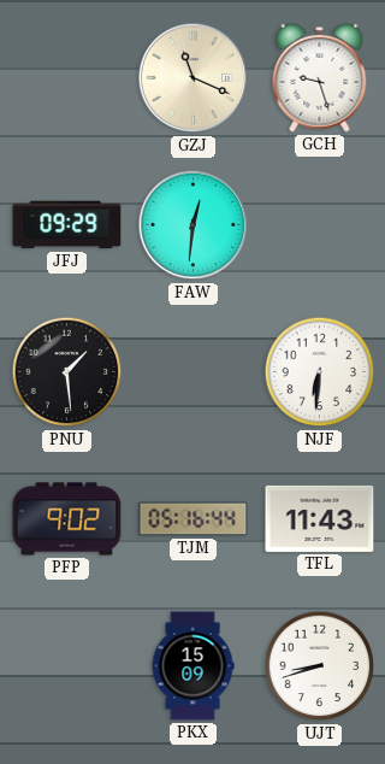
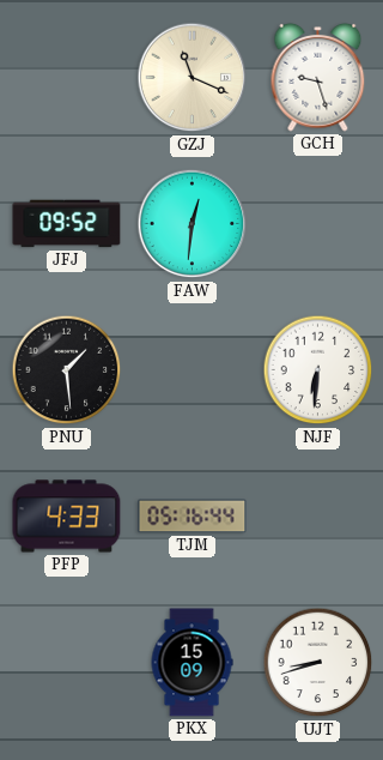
JFJ: 09:29 -> 09:52
PFP: 9:02 -> 4:33
TFL: 11:43 -> none
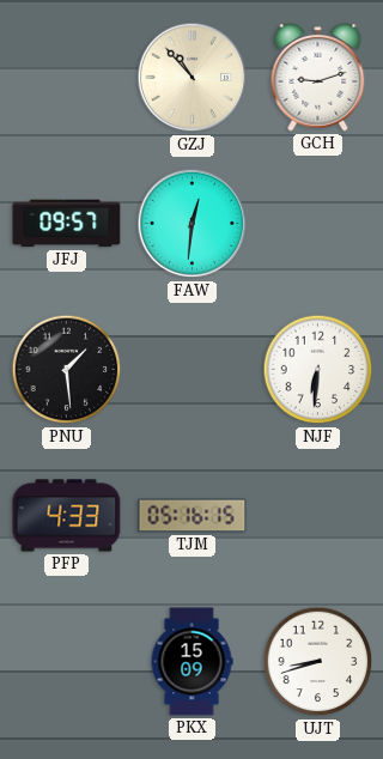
GZJ: 11:19 -> 10:53
GCH: 9:27 -> 9:12
JFJ: 09:52 -> 09:57
TJM: 05:16:44 -> 05:16:15
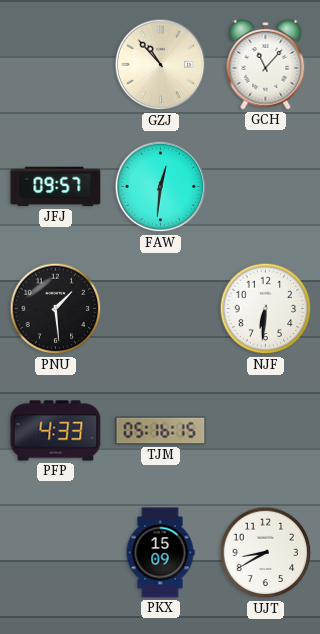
GCH: 9:12 -> 11:07
UJT: 8:42 -> 8:40
